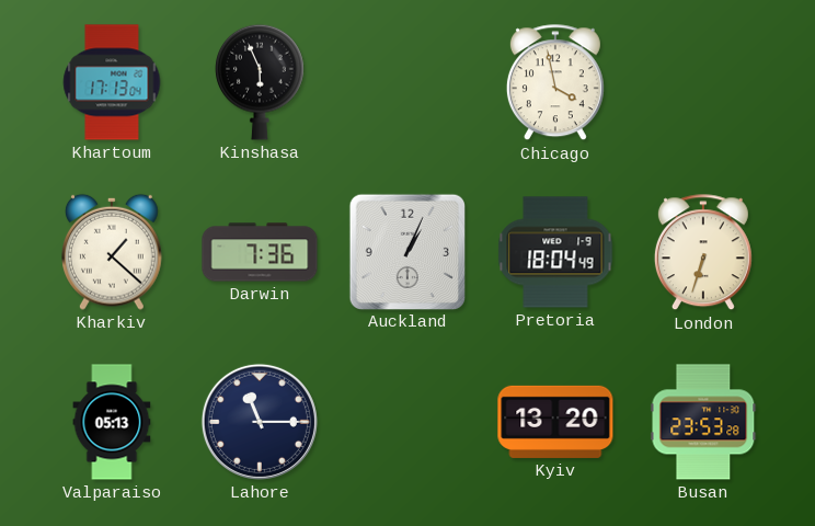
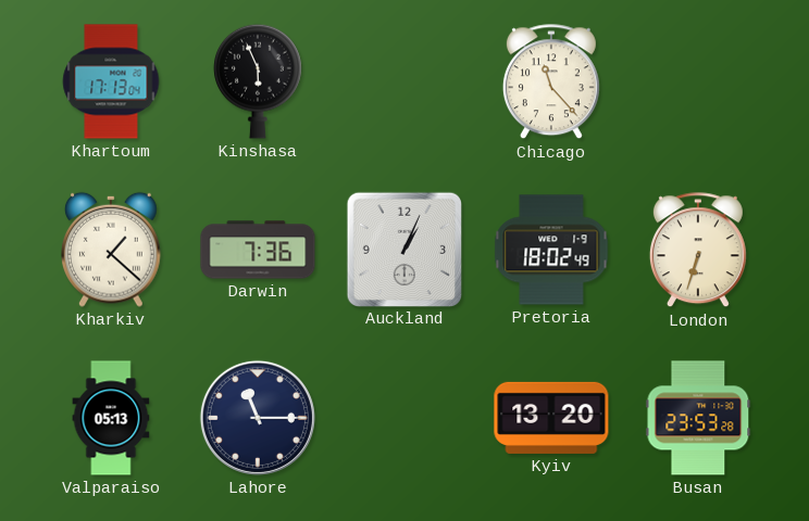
Chicago: 3:58 -> 11:23
Pretoria: 18:04 -> 18:02
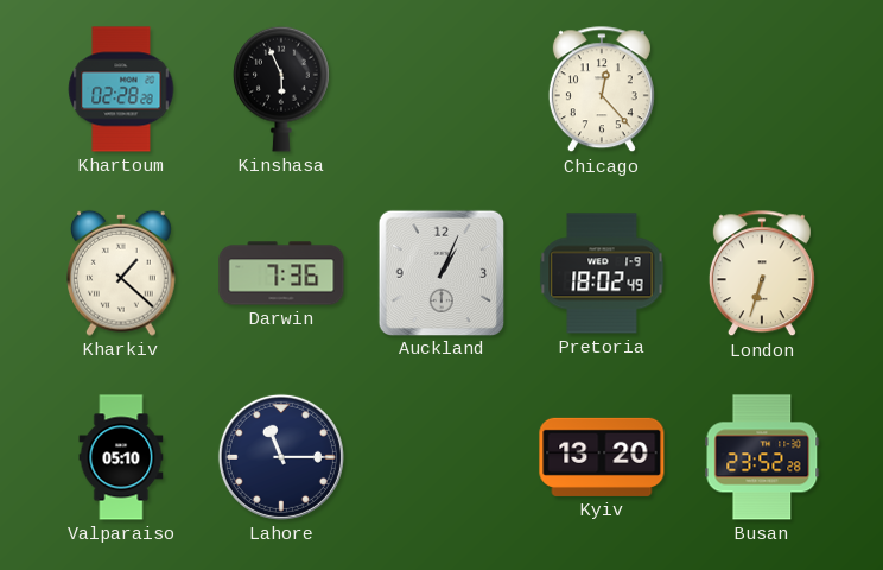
Khartoum: 17:13 -> 02:28
Chicago: 11:23 -> 12:23
Valparaiso: 05:13 -> 05:10
Busan: 23:53 -> 23:52
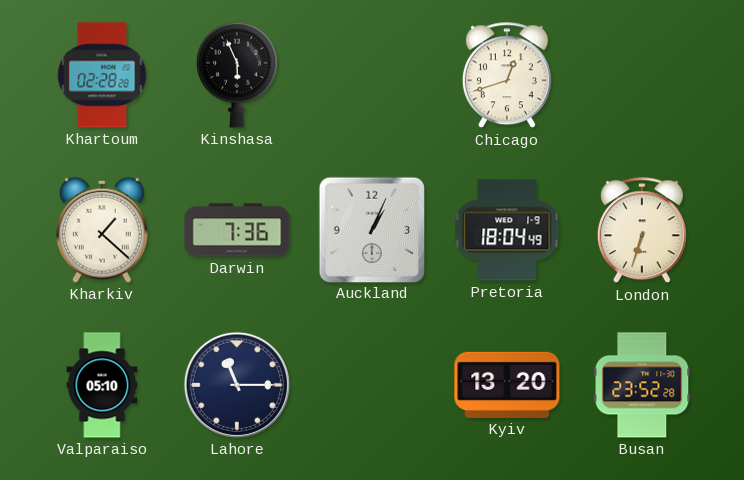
Chicago: 12:23 -> 12:42
Pretoria: 18:02 -> 18:04
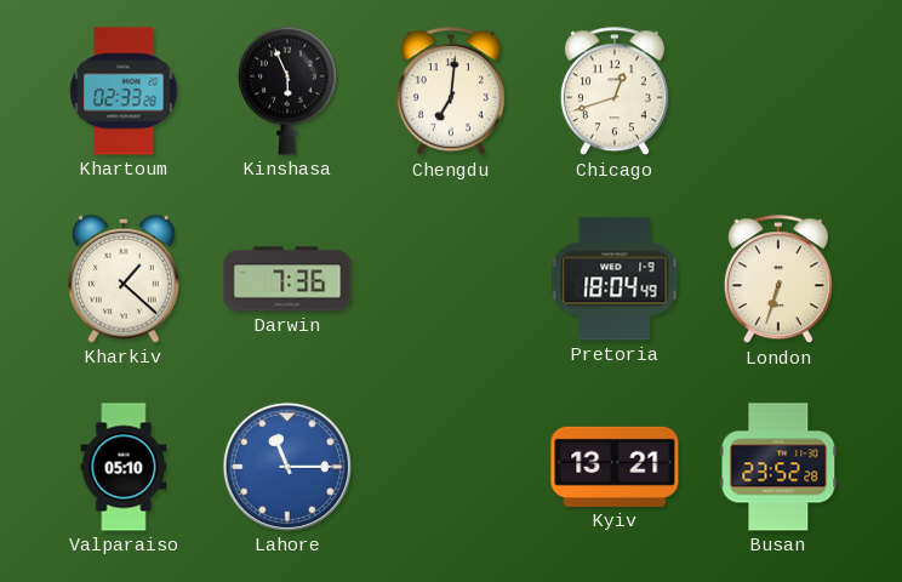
Khartoum: 02:28 -> 02:33
Chengdu: none -> 7:01
Auckland: 1:04 -> none
Lahore dial: navy -> blue
Kyiv: 13:20 -> 13:21
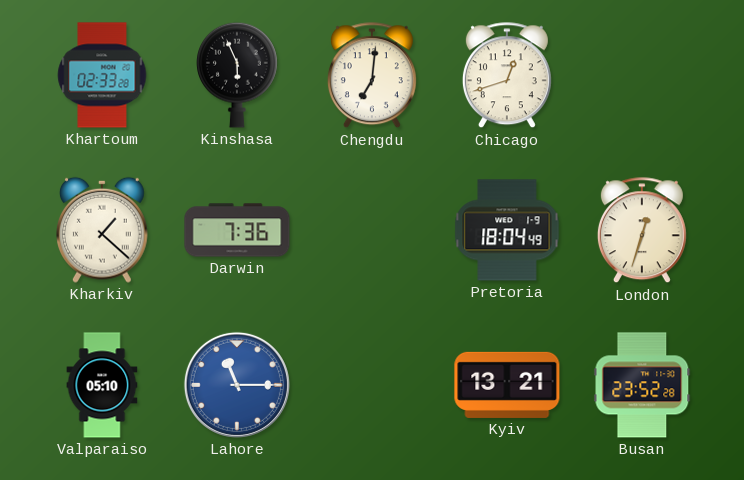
London: 6:33 -> 12:33
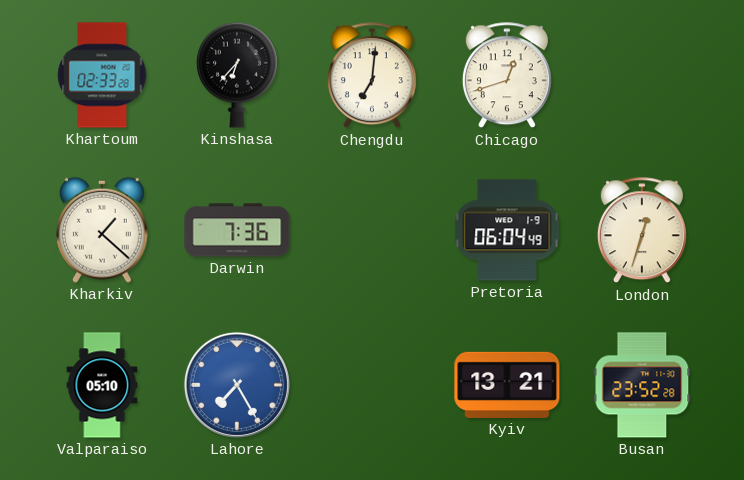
Kinshasa: 5:56 -> 6:37
Pretoria: 18:04 -> 06:04
Lahore: 11:15 -> 7:25
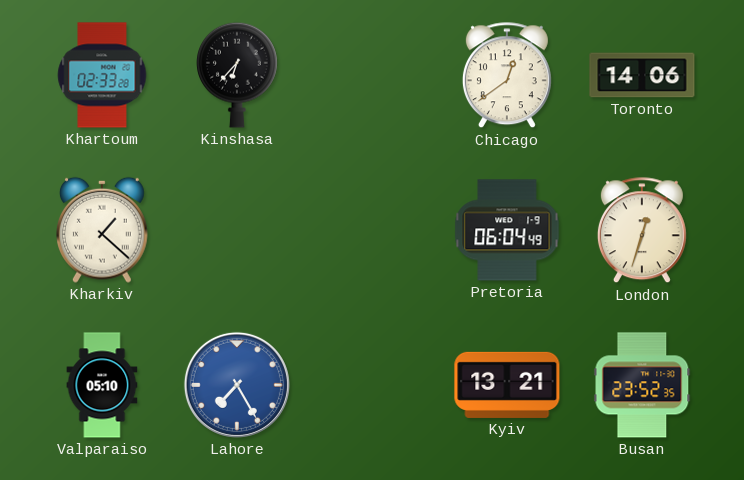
Chengdu: 7:01 -> none
Chicago: 12:42 -> 12:39
Toronto: none -> 14:06
Darwin: 7:36 -> none
Busan: 23:52:28 -> 23:52:35
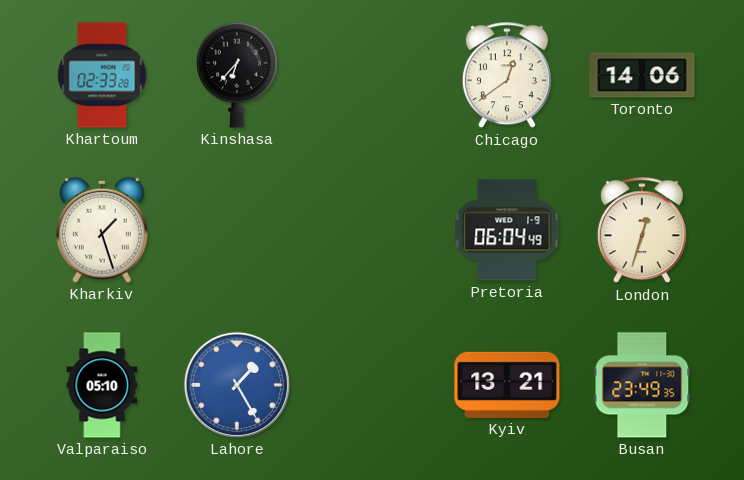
Kharkiv: 1:22 -> 1:27
Lahore: 7:25 -> 1:25
Busan: 23:52 -> 23:49
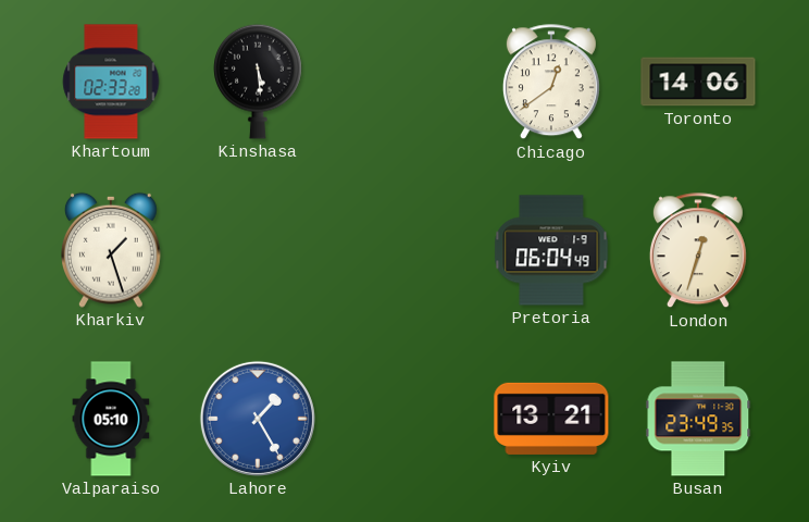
Kinshasa: 6:37 -> 5:29
